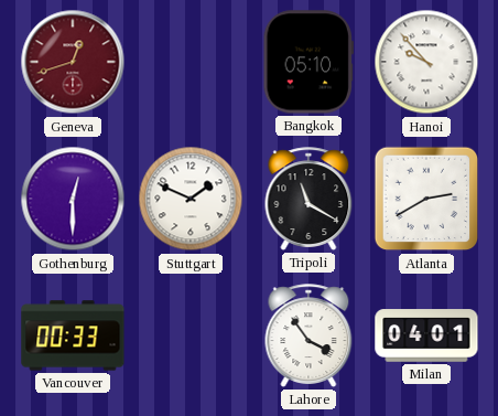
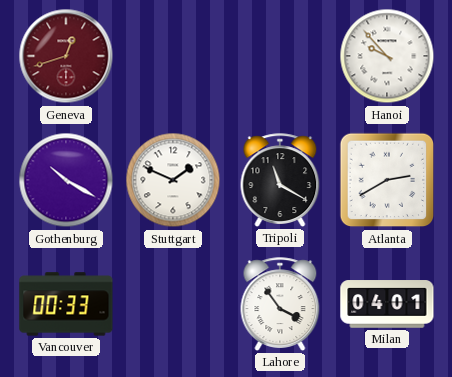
Bangkok: 05:10 -> none
Gothenburg: 12:30 -> 10:20
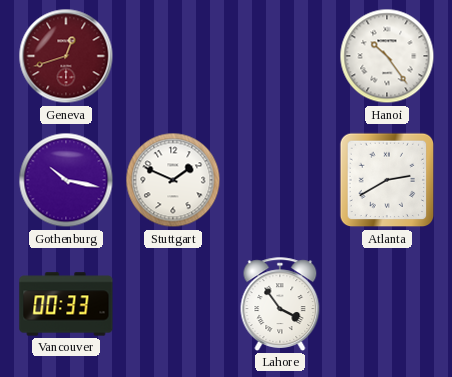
Hanoi: 9:53 -> 10:24
Gothenburg: 10:20 -> 10:17
Tripoli: 11:20 -> none
Milan: 04:01 -> none
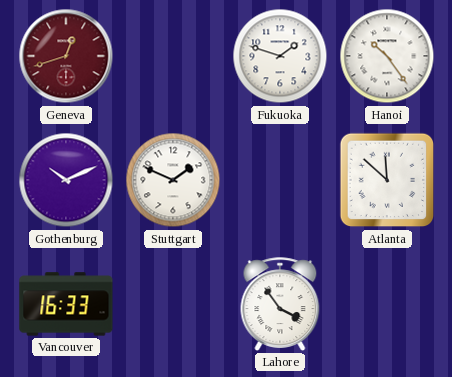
Fukuoka: none -> 1:48
Gothenburg: 10:17 -> 10:11
Atlanta: 2:40 -> 11:52
Vancouver: 00:33 -> 16:33
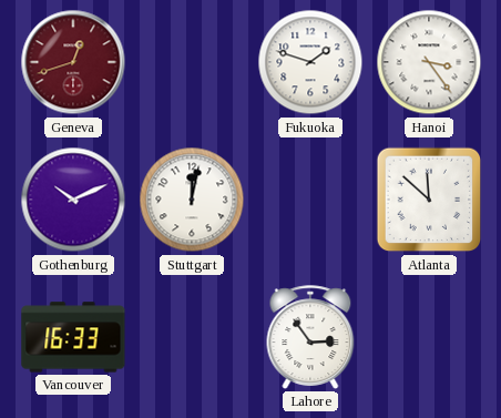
Hanoi: 10:24 -> 3:24
Stuttgart: 1:49 -> 12:02
Lahore: 3:54 -> 2:54
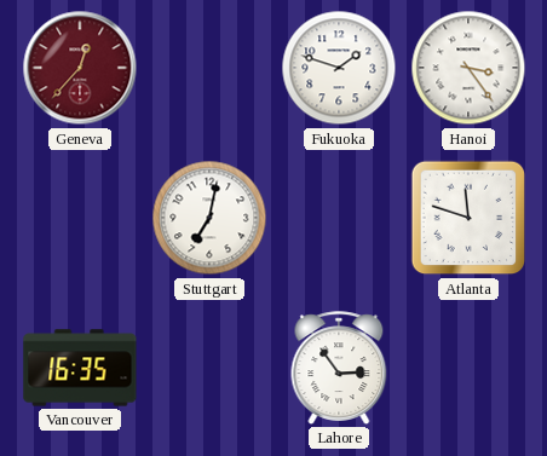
Geneva: 12:42 -> 12:37
Gothenburg: 10:11 -> none
Stuttgart: 12:02 -> 7:02
Atlanta: 11:52 -> 11:48
Vancouver: 16:33 -> 16:35
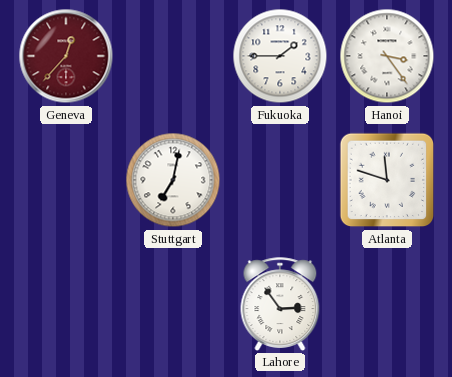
Fukuoka: 1:48 -> 1:45
Vancouver: 16:35 -> none
